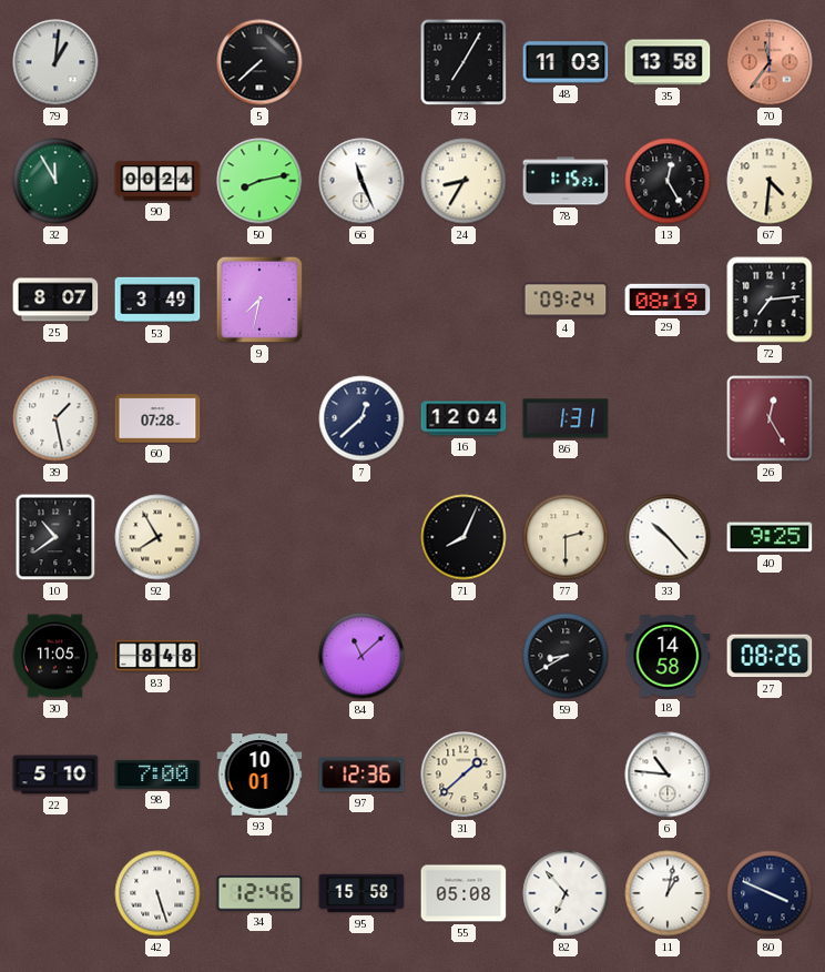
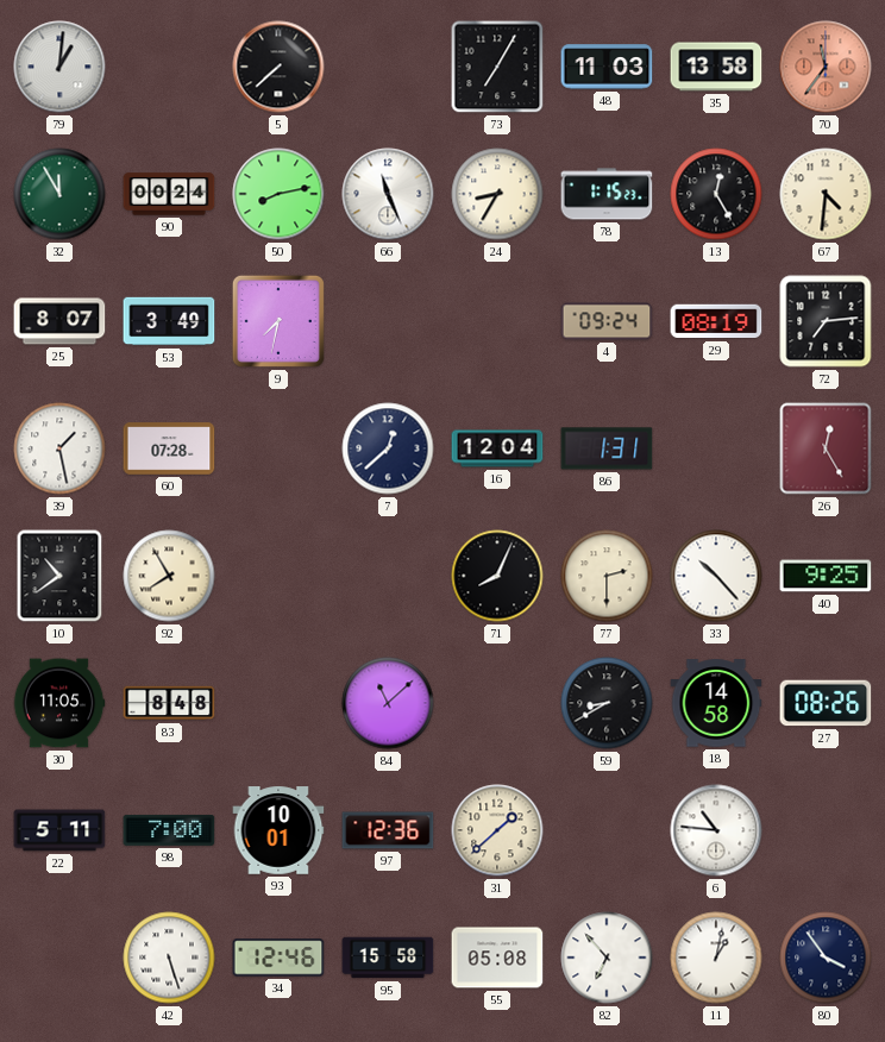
22: 5:10 -> 5:11
80: 3:49 -> 3:54
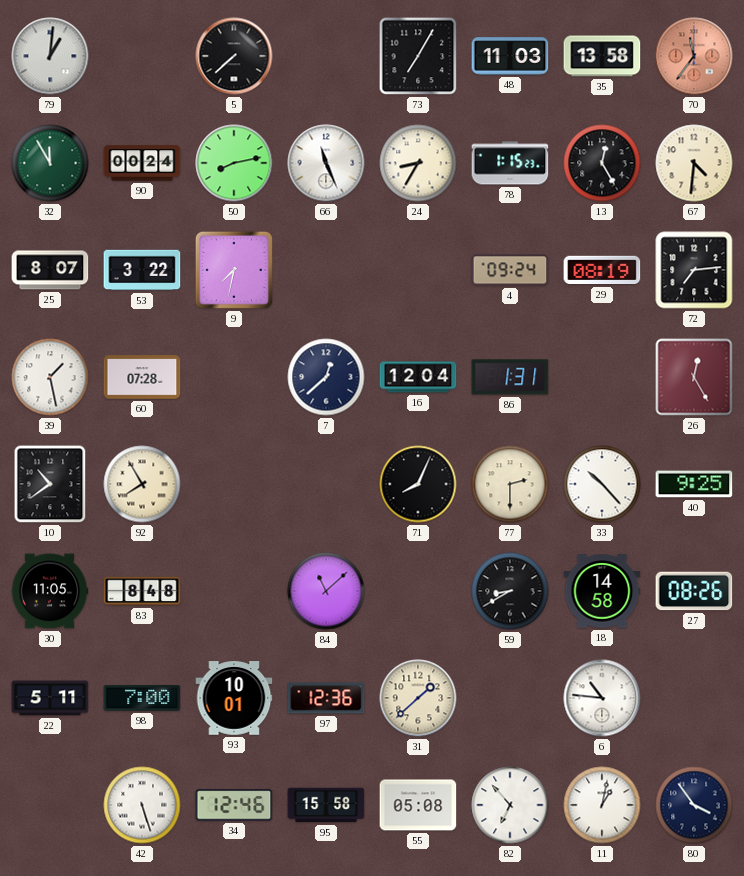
53: 3:49 -> 3:22
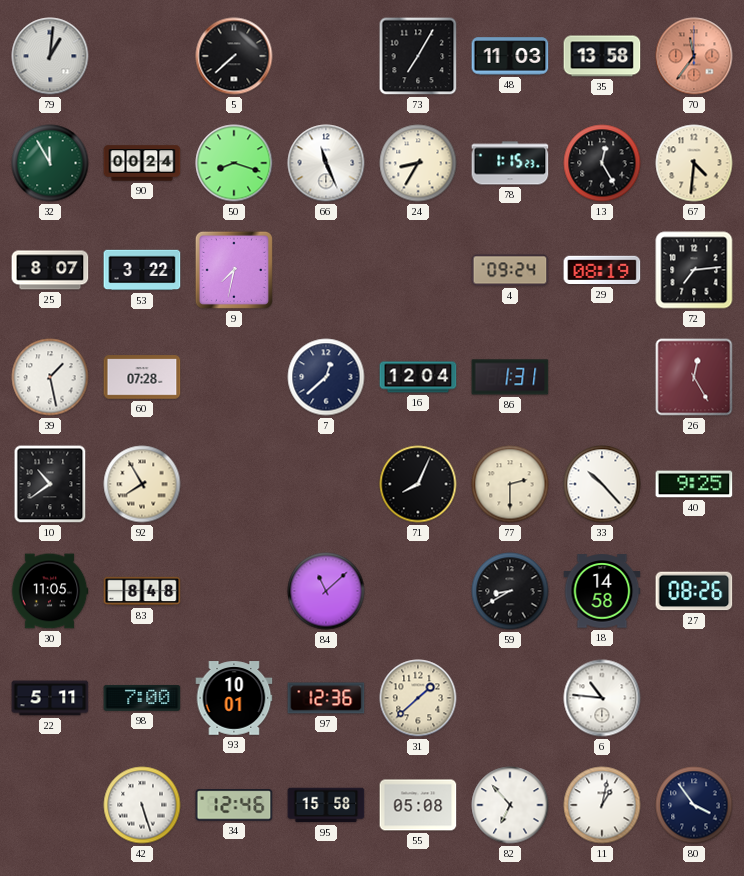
50: 8:13 -> 8:18
